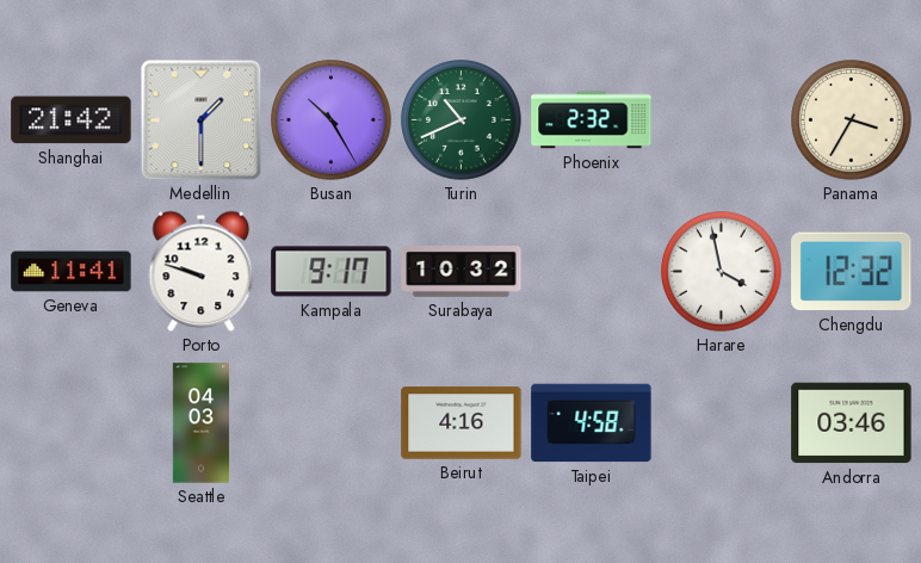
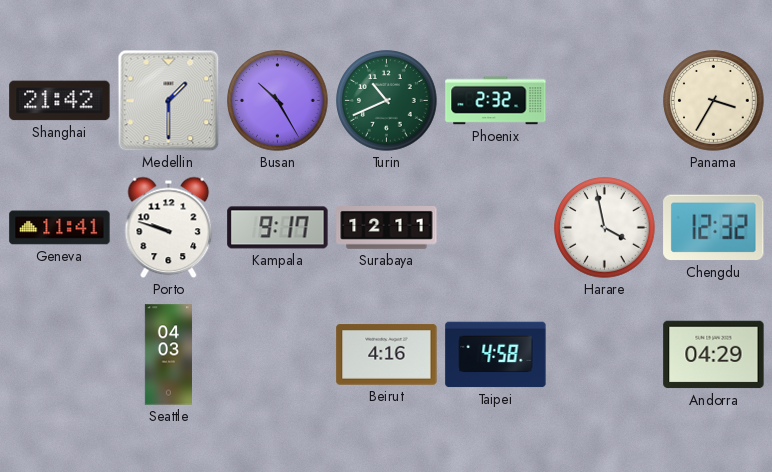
Surabaya: 10:32 -> 12:11
Andorra: 03:46 -> 04:29
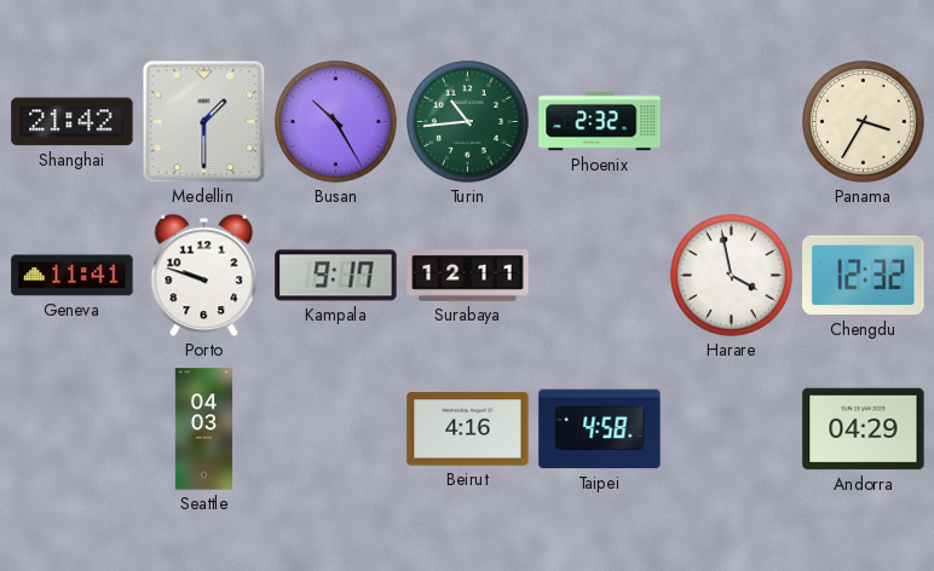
Turin: 10:41 -> 10:44
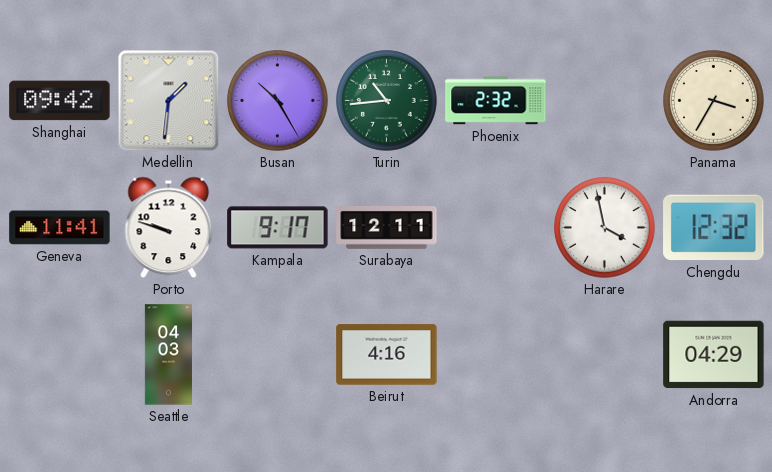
Shanghai: 21:42 -> 09:42
Medellin: 1:30 -> 1:31
Taipei: 4:58 -> none
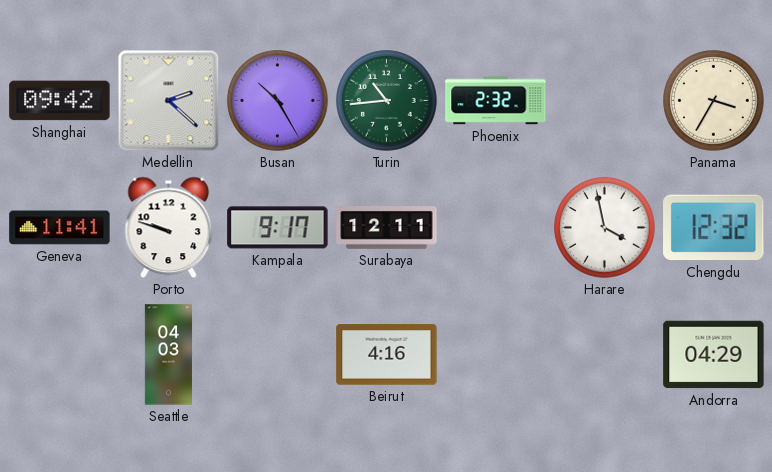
Medellin: 1:31 -> 2:22
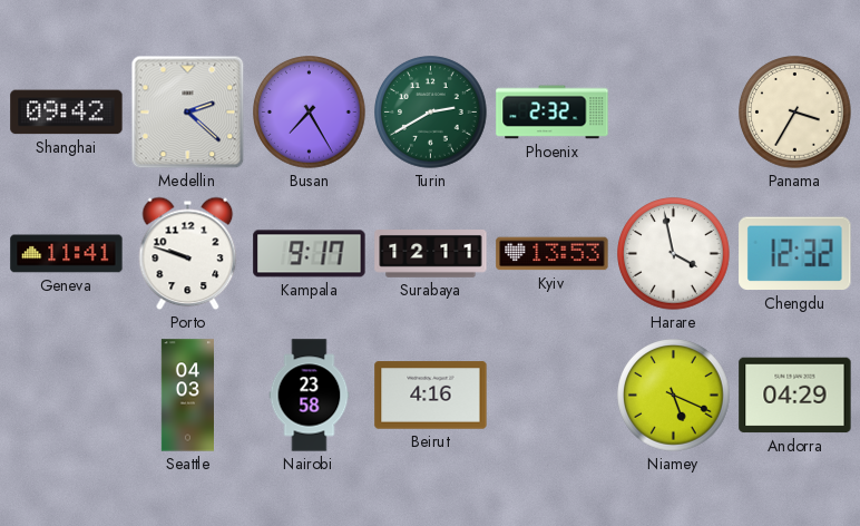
Busan: 10:25 -> 7:25
Turin: 10:44 -> 2:40
Kyiv: none -> 13:53
Nairobi: none -> 23:58
Niamey: none -> 5:19
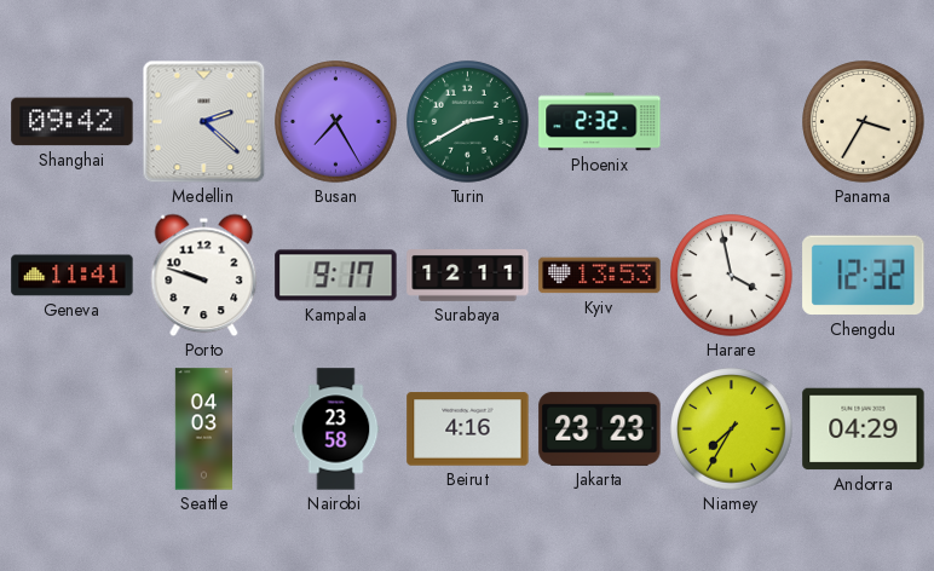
Jakarta: none -> 23:23
Niamey: 5:19 -> 7:35
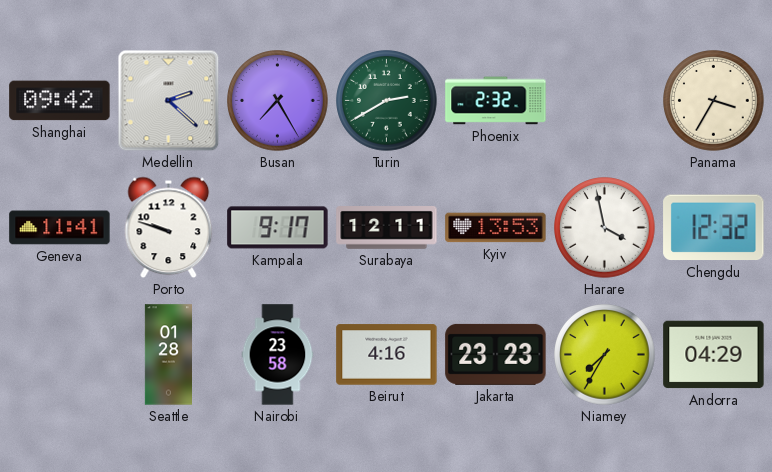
Seattle: 04:03 -> 01:28
